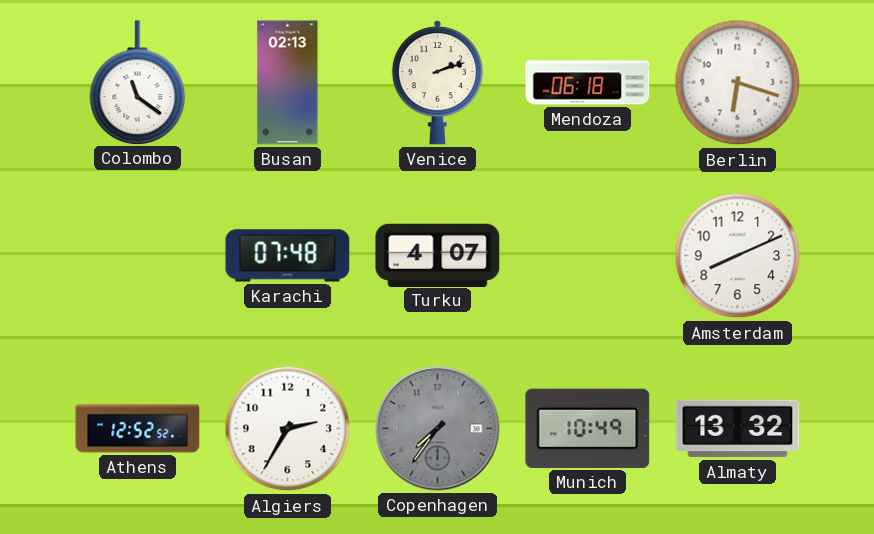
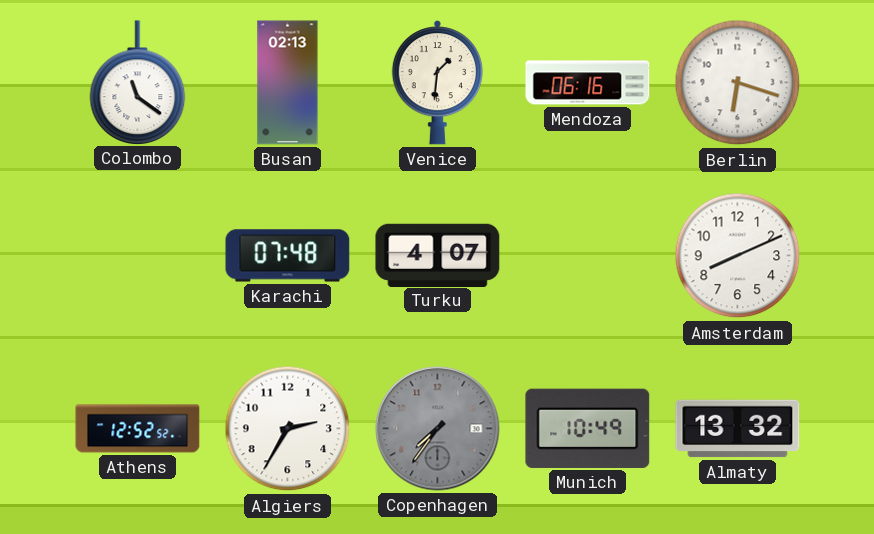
Venice: 2:12 -> 1:31
Mendoza: 06:18 -> 06:16
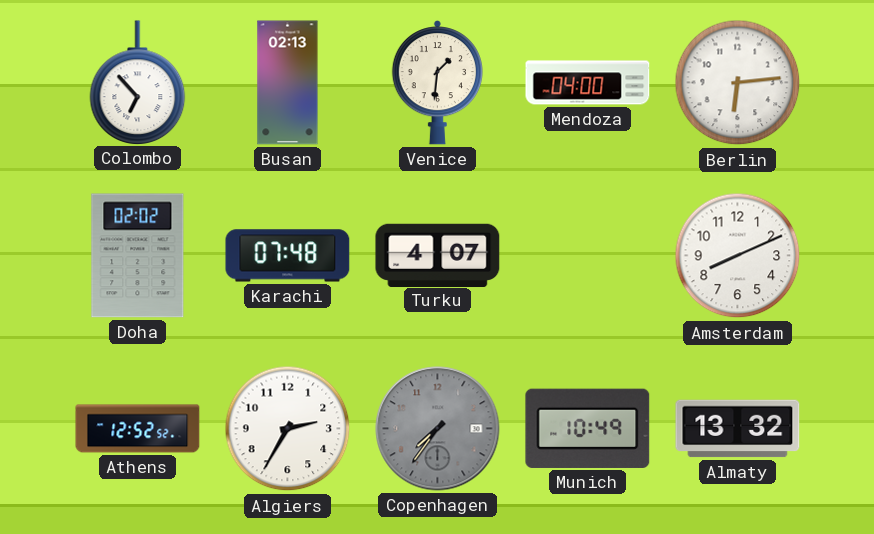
Colombo: 11:21 -> 6:53
Mendoza: 06:16 -> 04:00
Berlin: 6:18 -> 6:14
Doha: none -> 02:02
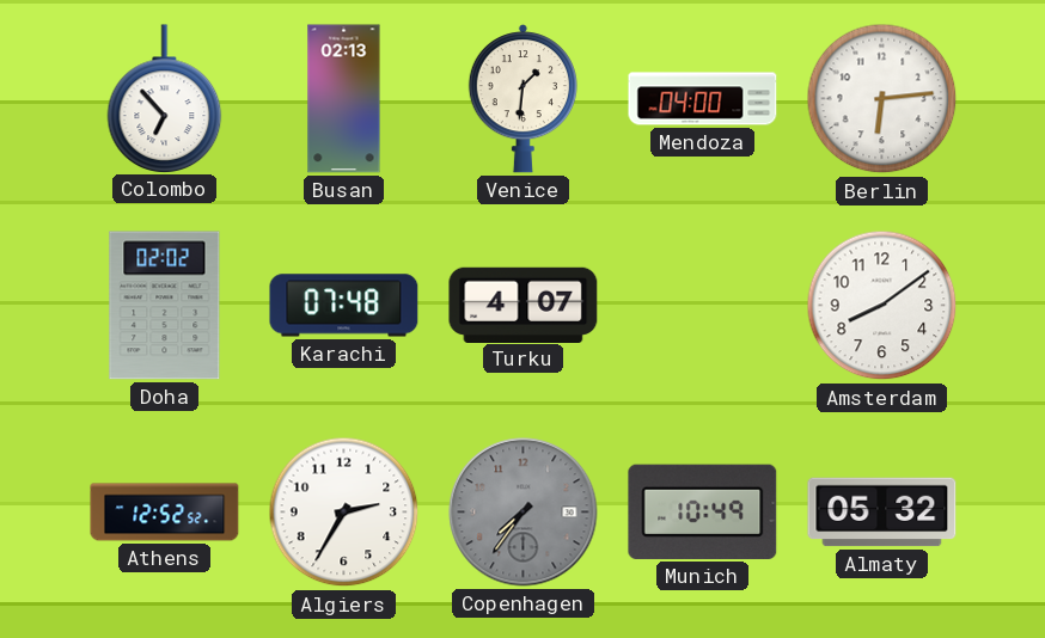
Amsterdam: 8:11 -> 8:09
Almaty: 13:32 -> 05:32
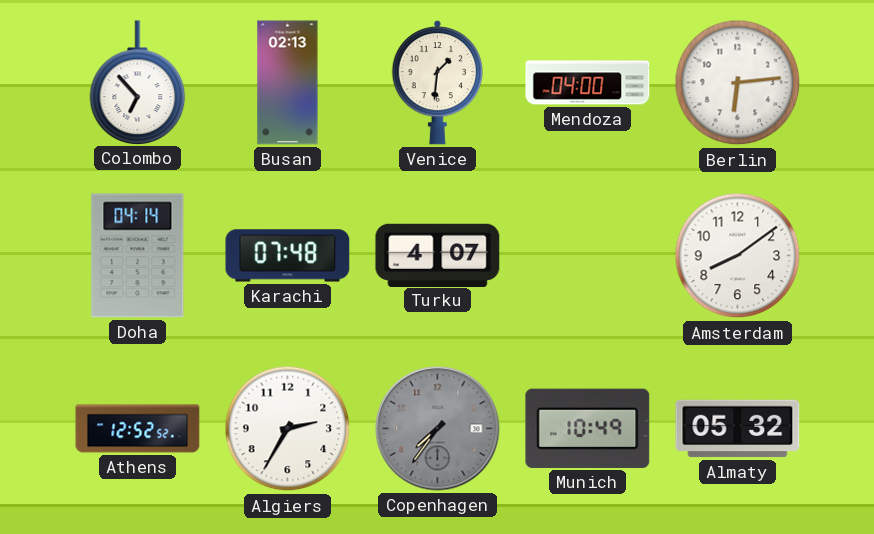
Doha: 02:02 -> 04:14
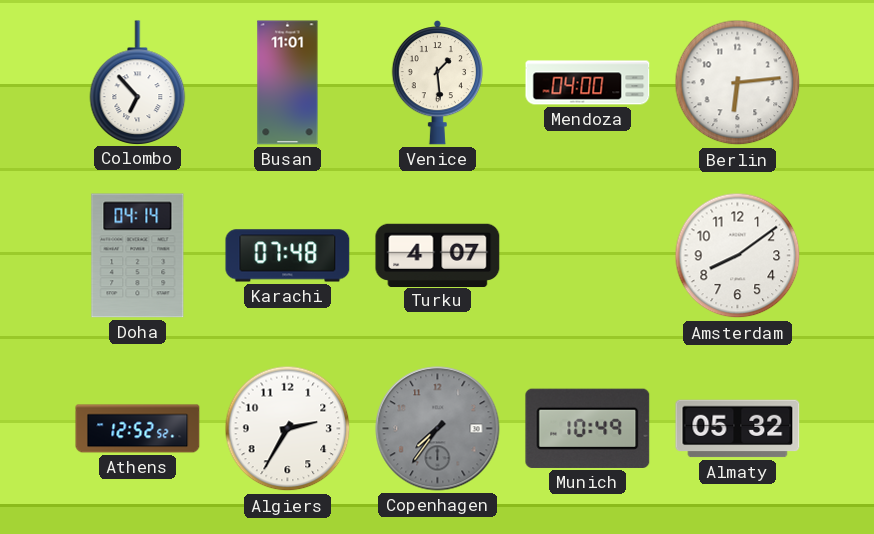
Busan: 02:13 -> 11:01
Venice: 1:31 -> 1:29
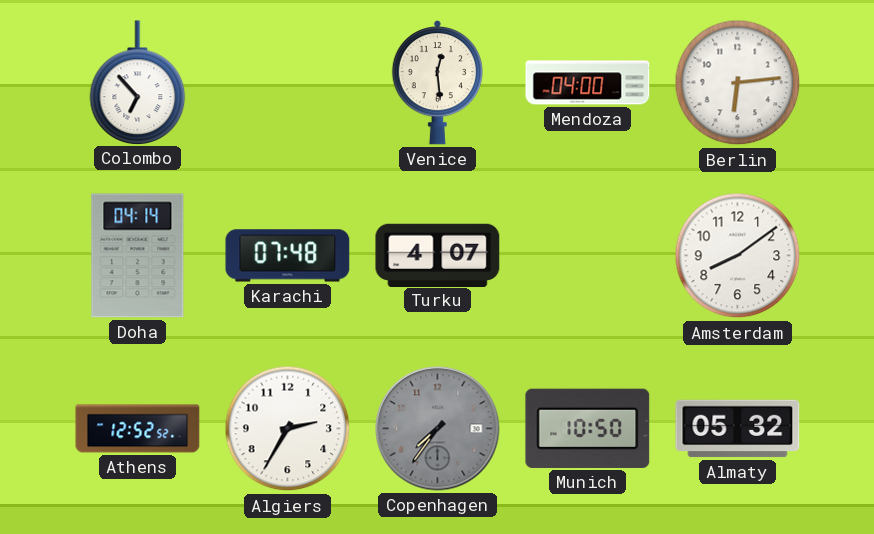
Busan: 11:01 -> none
Venice: 1:29 -> 12:29
Munich: 10:49 -> 10:50
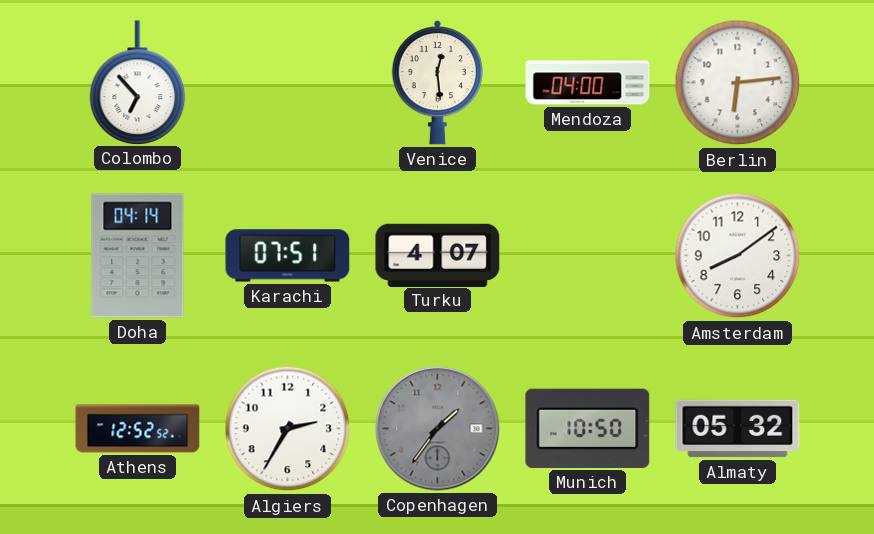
Karachi: 07:48 -> 07:51
Copenhagen: 7:36 -> 1:36
